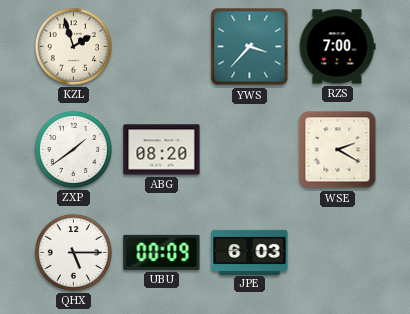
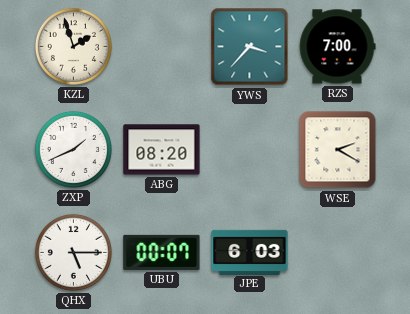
ZXP: 1:39 -> 1:41
UBU: 00:09 -> 00:07
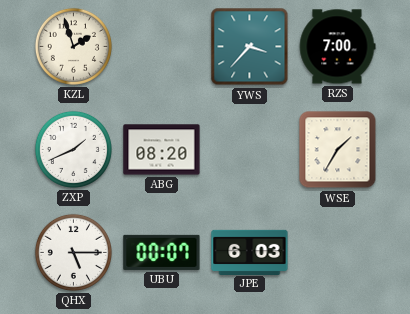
WSE: 2:20 -> 1:35
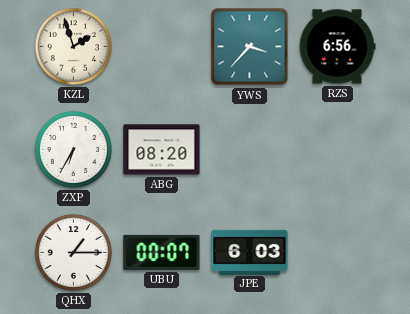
RZS: 7:00 -> 6:56
ZXP: 1:41 -> 6:35
WSE: 1:35 -> none
QHX: 5:15 -> 1:15
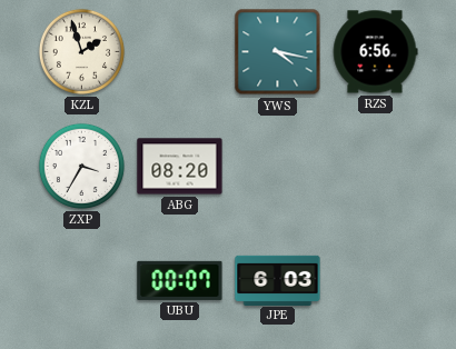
YWS: 3:37 -> 4:17
ZXP: 6:35 -> 3:35
QHX: 1:15 -> none
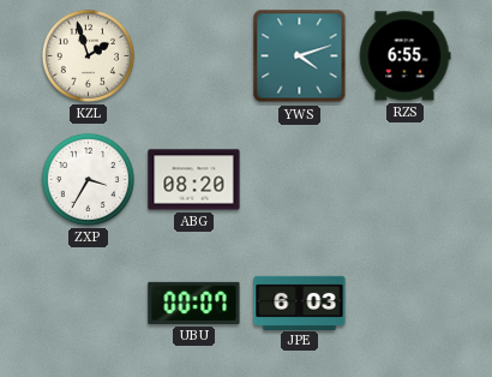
YWS: 4:17 -> 4:12
RZS: 6:56 -> 6:55
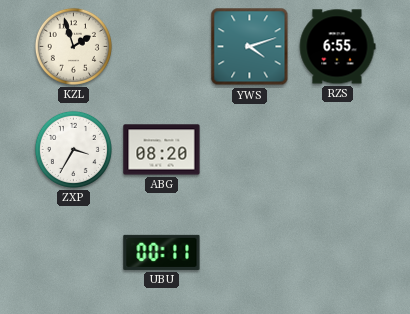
UBU: 00:07 -> 00:11
JPE: 6:03 -> none
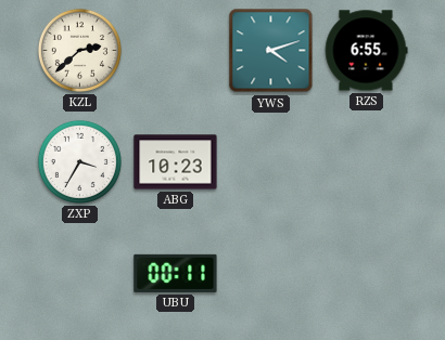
KZL: 1:57 -> 2:38
ABG: 08:20 -> 10:23
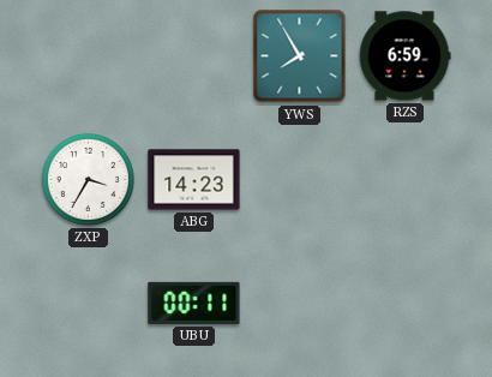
KZL: 2:38 -> none
YWS: 4:12 -> 7:55
RZS: 6:55 -> 6:59
ABG: 10:23 -> 14:23
